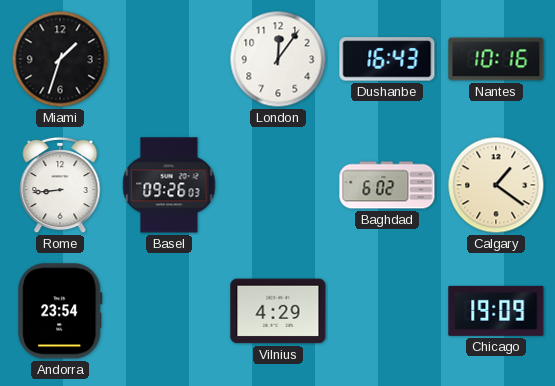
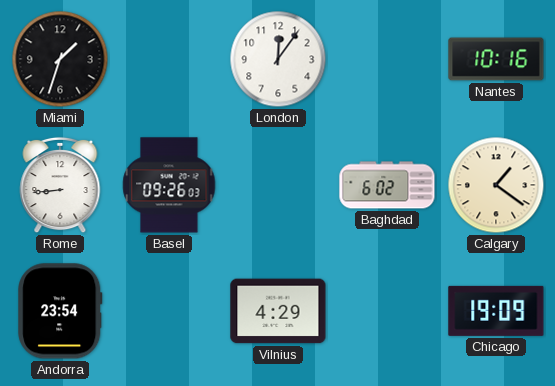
Dushanbe: 16:43 -> none
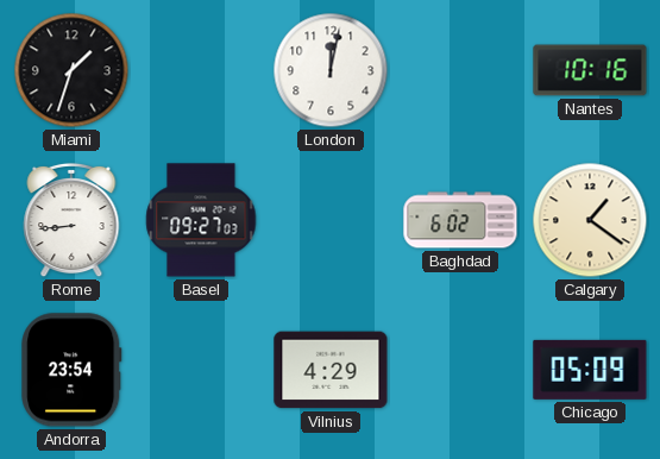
London: 12:06 -> 12:02
Basel: 09:26 -> 09:27
Chicago: 19:09 -> 05:09
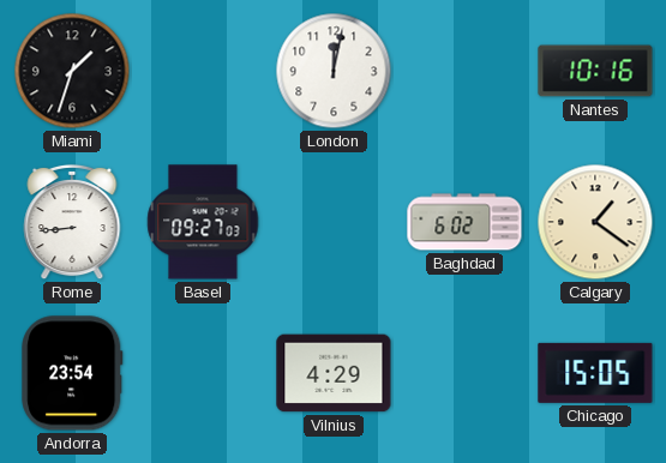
Chicago: 05:09 -> 15:05
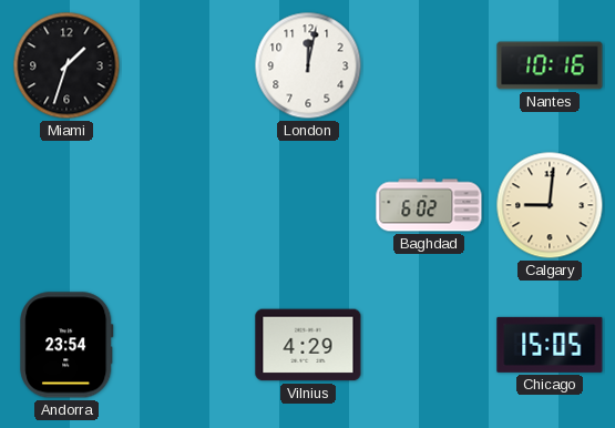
Rome: 8:44 -> none
Basel: 09:27 -> none
Calgary: 1:21 -> 9:01
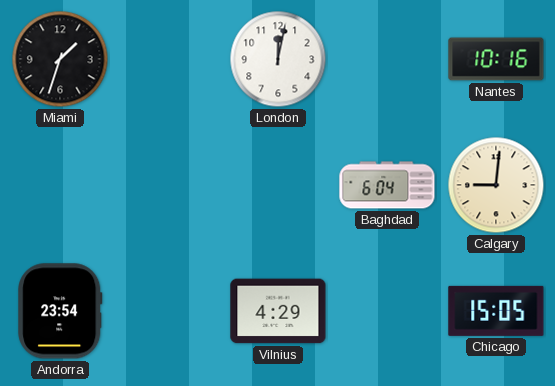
Baghdad: 6:02 -> 6:04
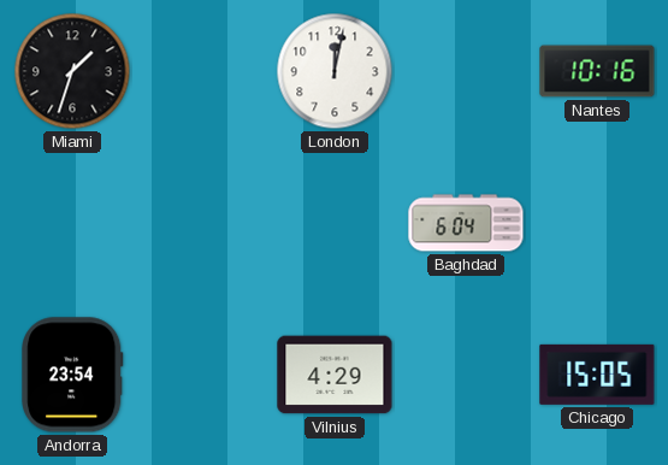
Calgary: 9:01 -> none
